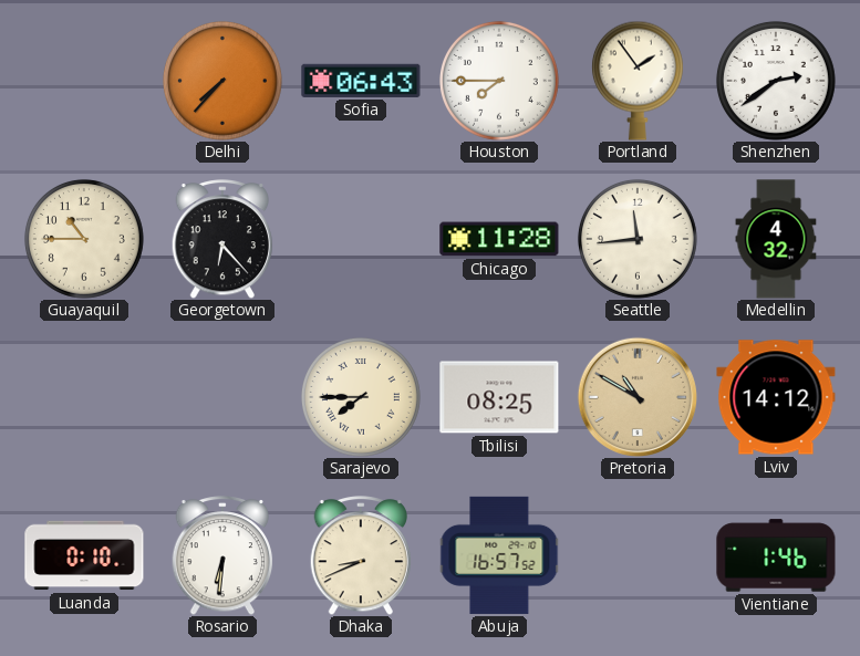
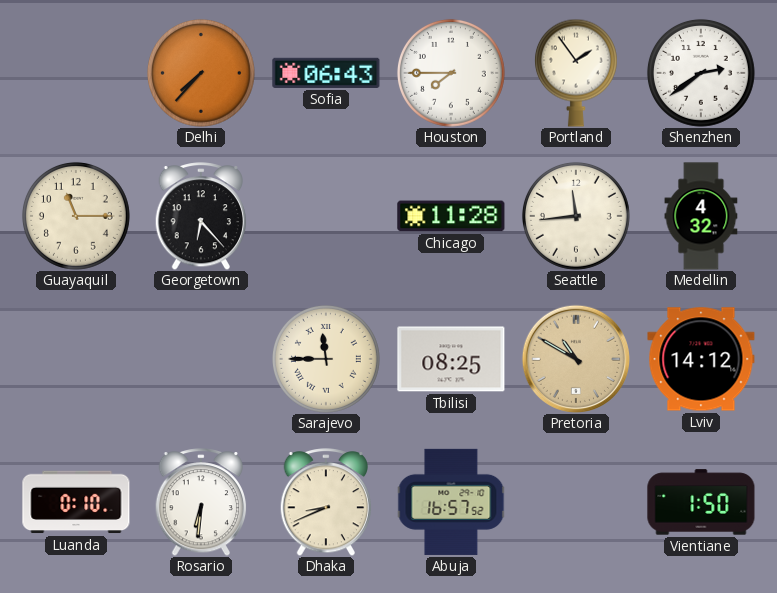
Guayaquil: 10:45 -> 11:15
Sarajevo: 7:45 -> 11:45
Vientiane: 1:46 -> 1:50
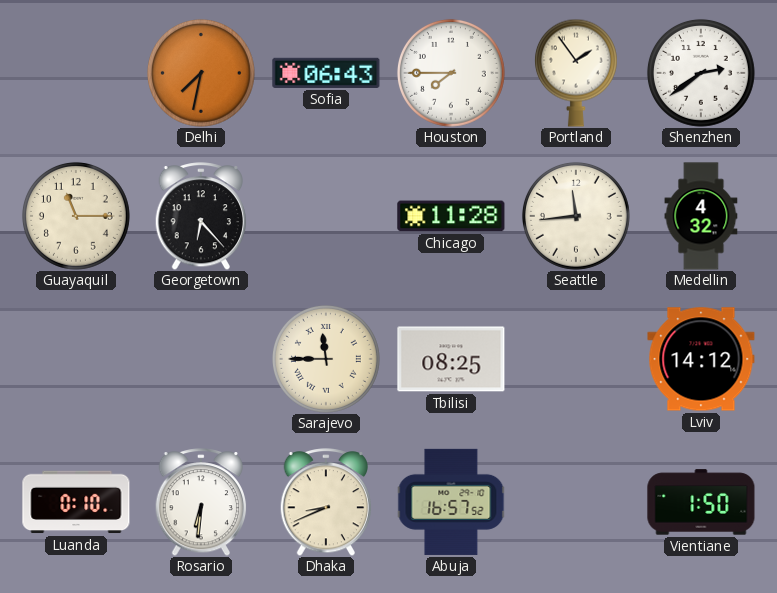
Delhi: 7:37 -> 7:32
Pretoria: 10:50 -> none
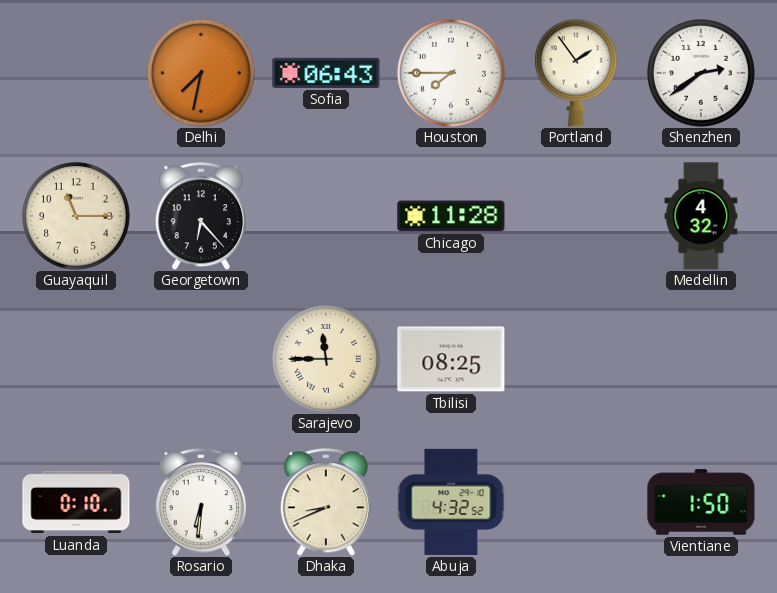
Seattle: 11:44 -> none
Lviv: 14:12 -> none
Abuja: 16:57 -> 4:32
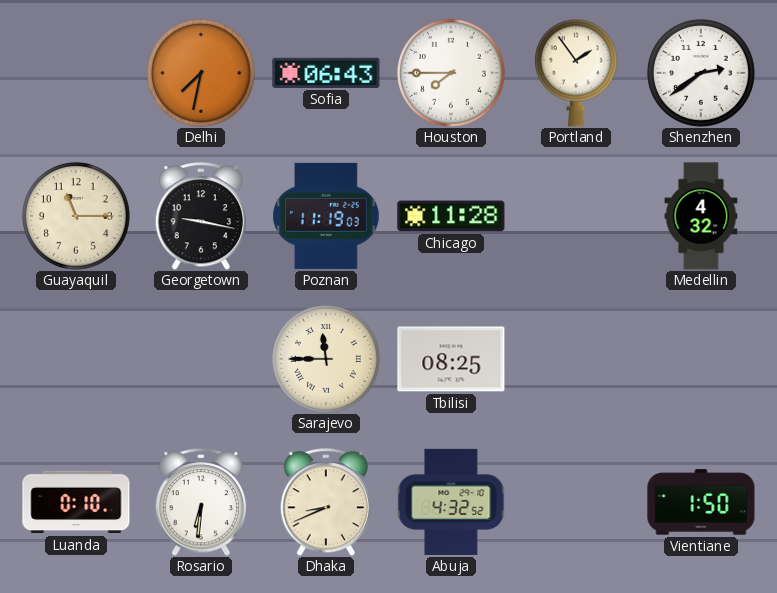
Georgetown: 6:23 -> 9:17
Poznan: none -> 11:19
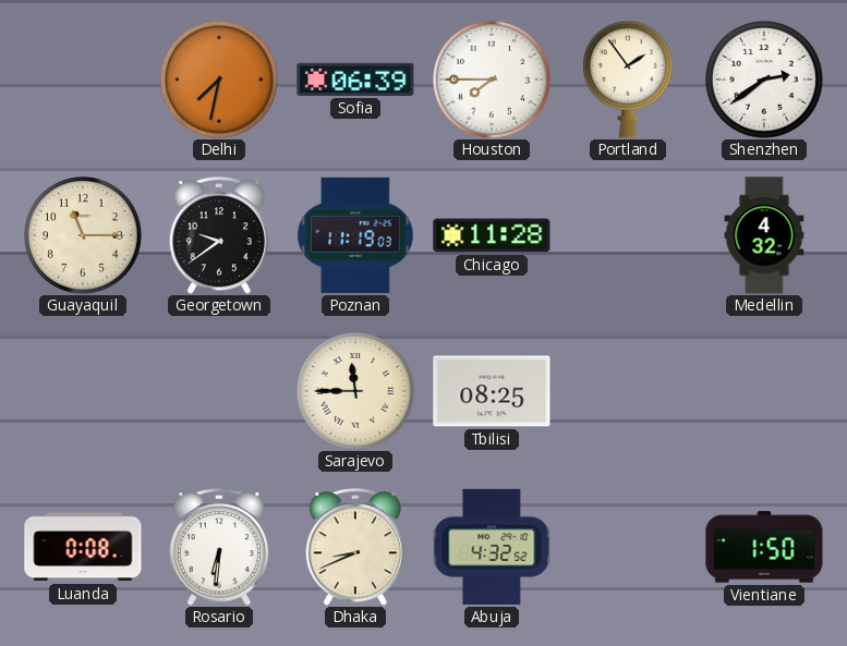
Sofia: 06:43 -> 06:39
Georgetown: 9:17 -> 9:39
Luanda: 0:10 -> 0:08
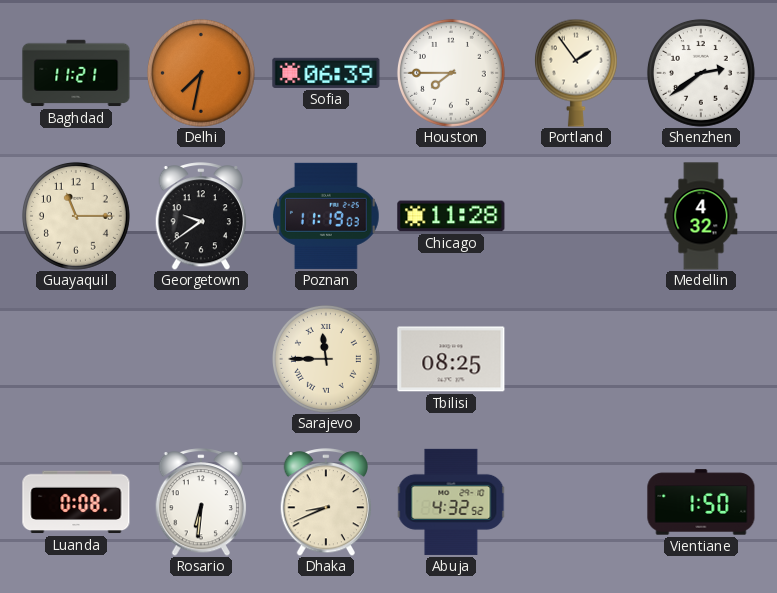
Baghdad: none -> 11:21
